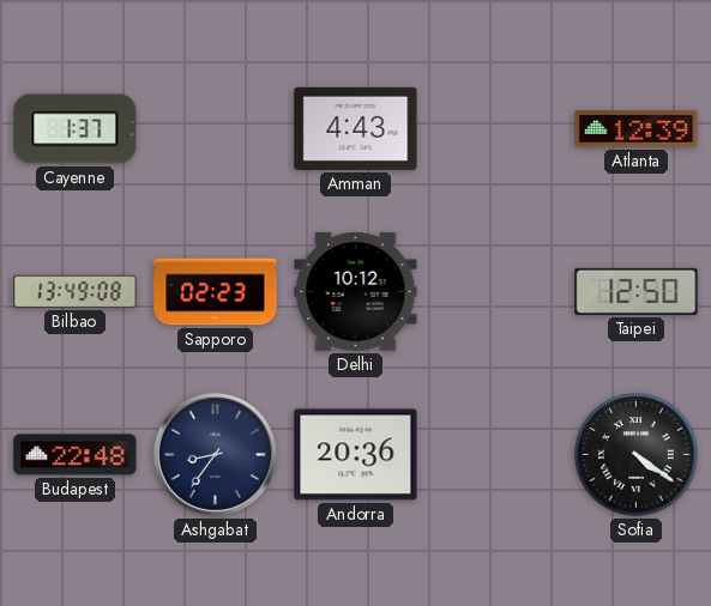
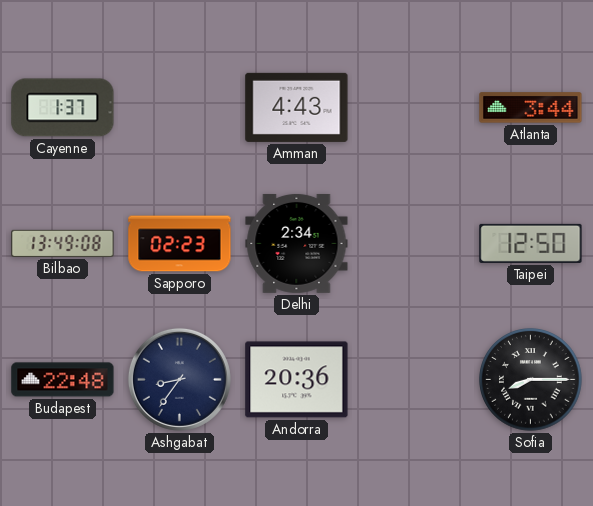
Atlanta: 12:39 -> 3:44
Delhi: 10:12 -> 2:34
Sofia: 4:21 -> 8:15
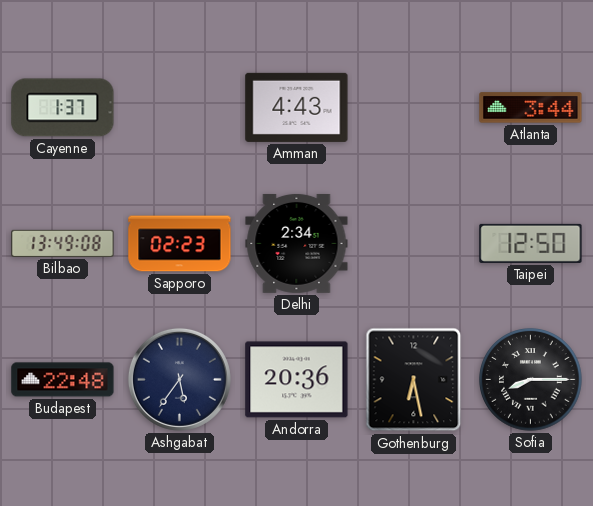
Ashgabat: 8:36 -> 5:36
Gothenburg: none -> 6:28
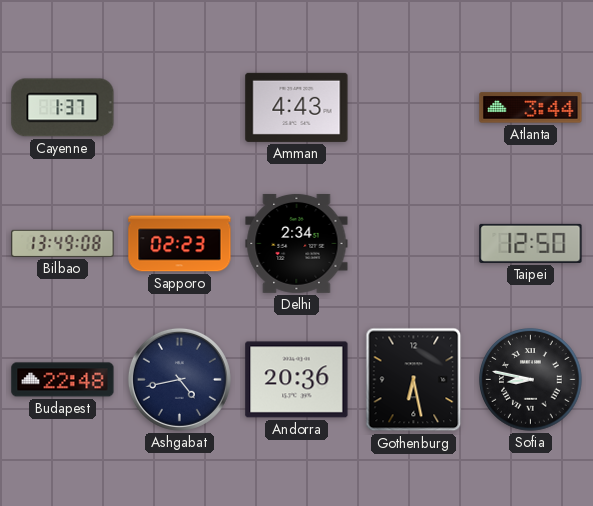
Ashgabat: 5:36 -> 4:43
Sofia: 8:15 -> 8:47
